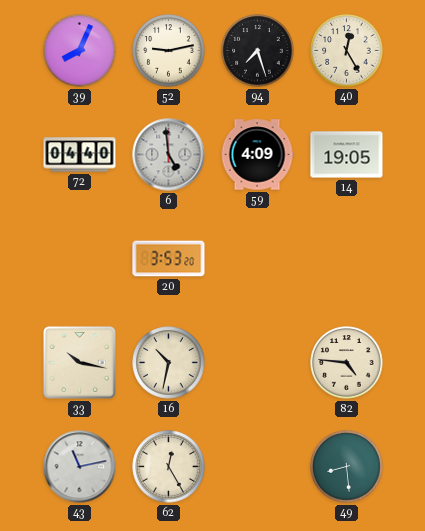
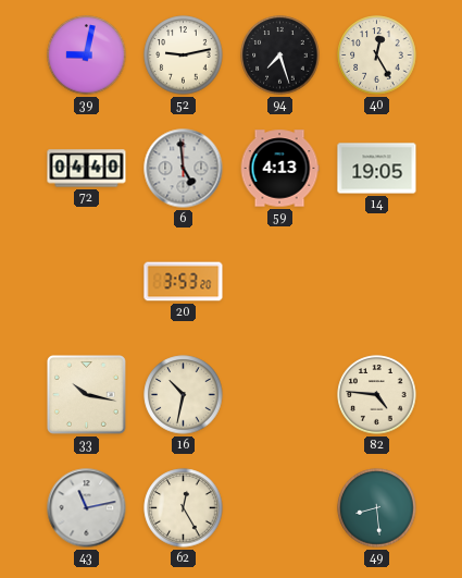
39: 8:04 -> 9:02
59: 4:09 -> 4:13
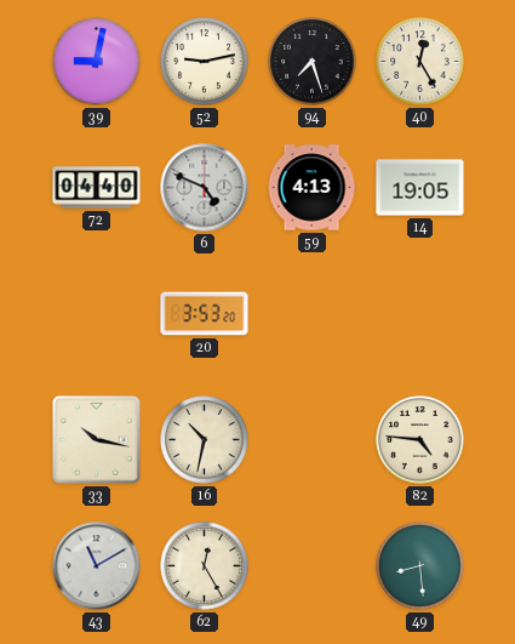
6: 4:59 -> 4:49
43: 11:13 -> 11:10
